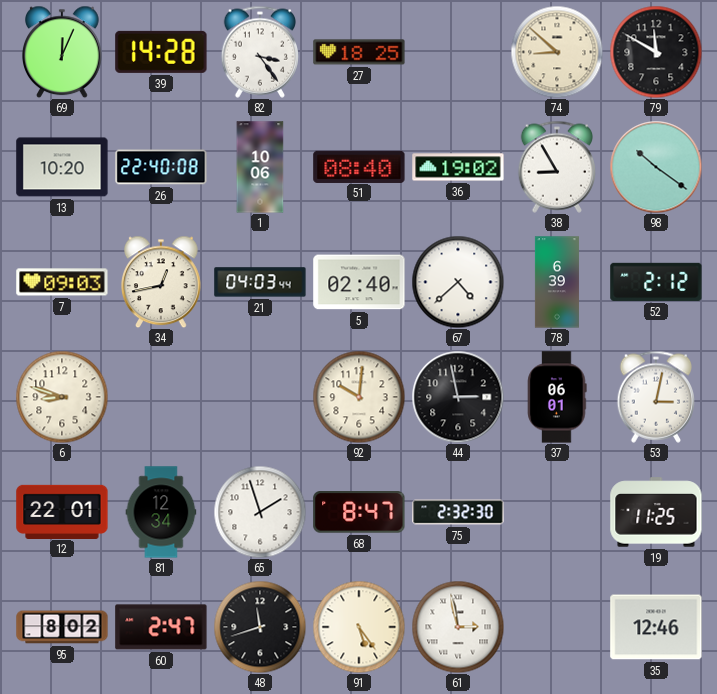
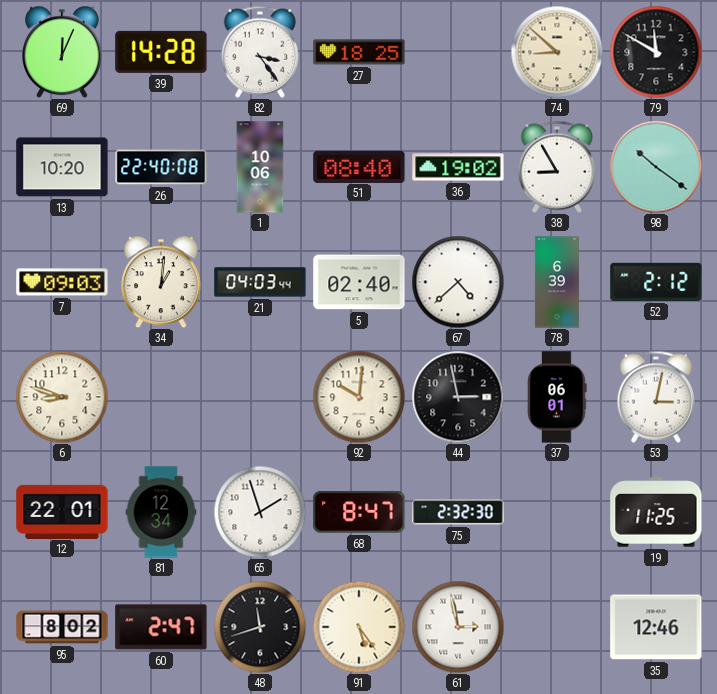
34: 12:43 -> 1:01
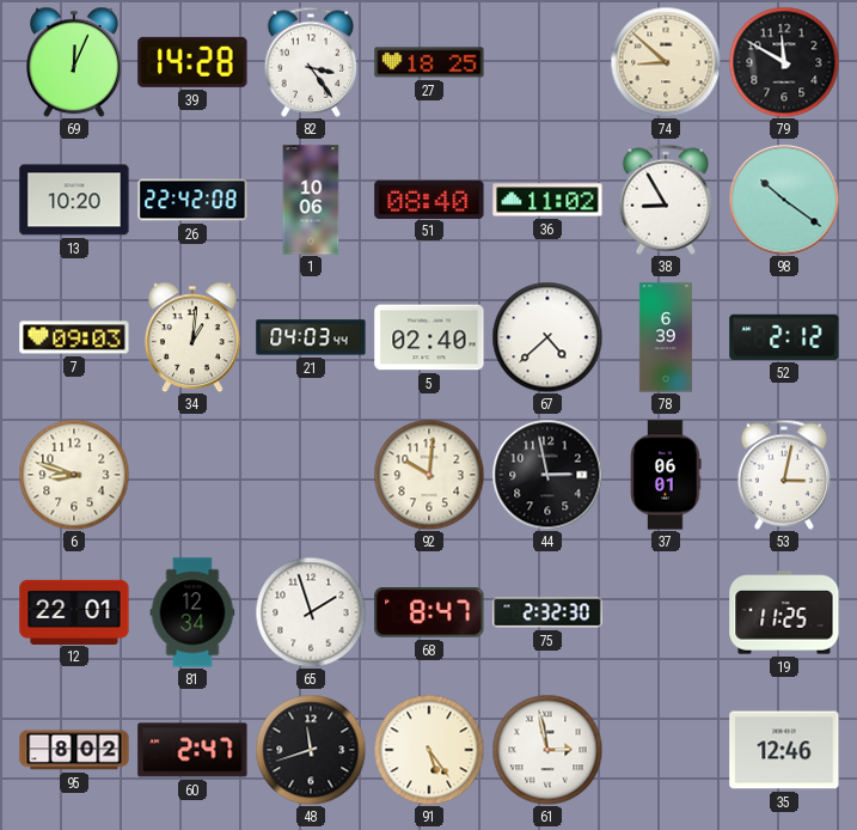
26: 22:40 -> 22:42
36: 19:02 -> 11:02
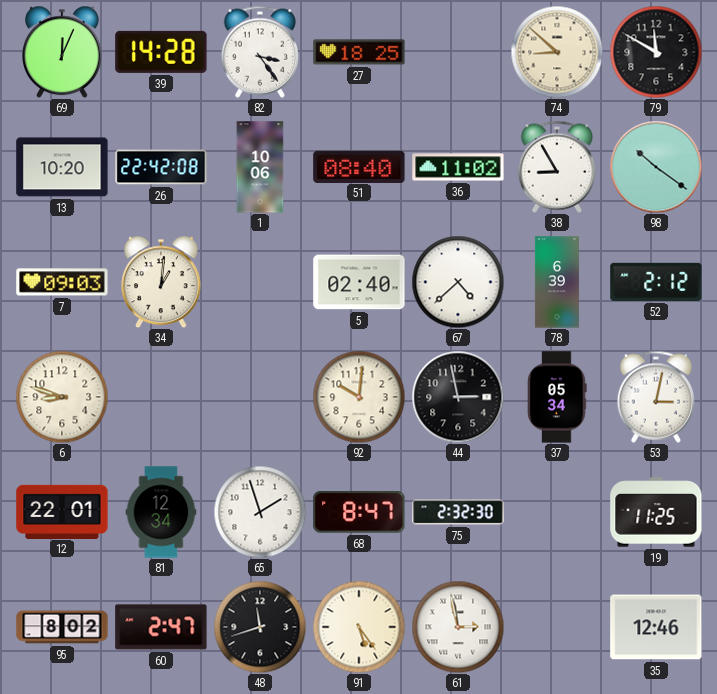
21: 04:03 -> none
37: 06:01 -> 05:34
